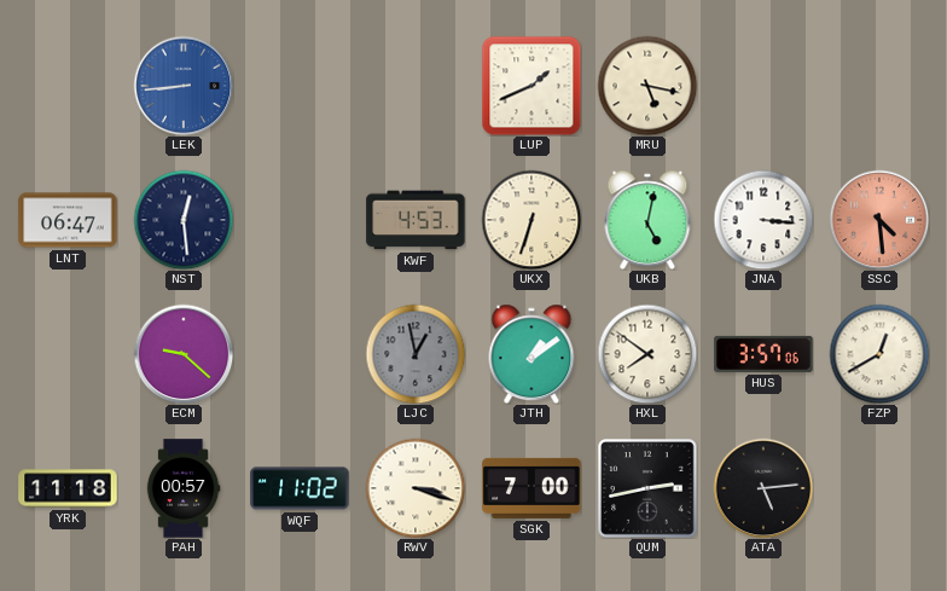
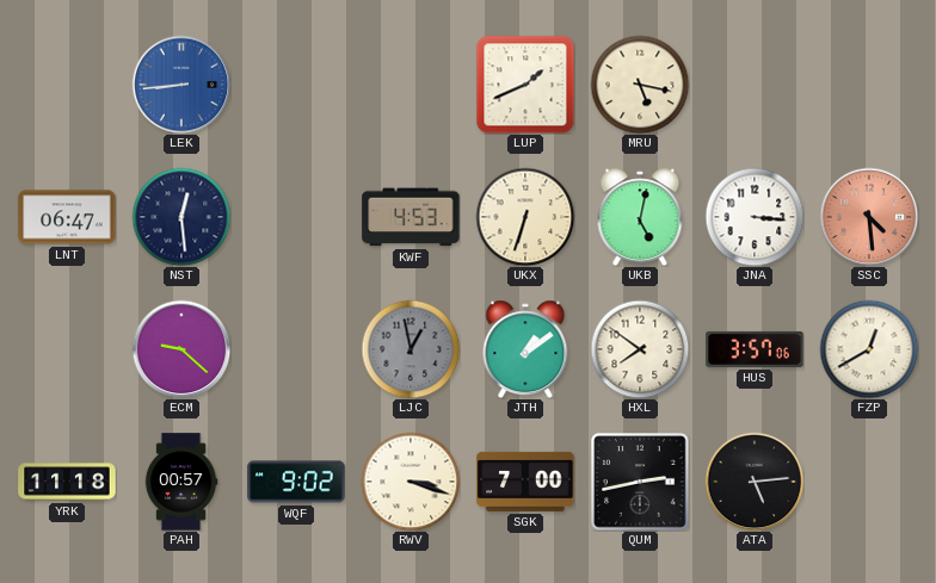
WQF: 11:02 -> 9:02
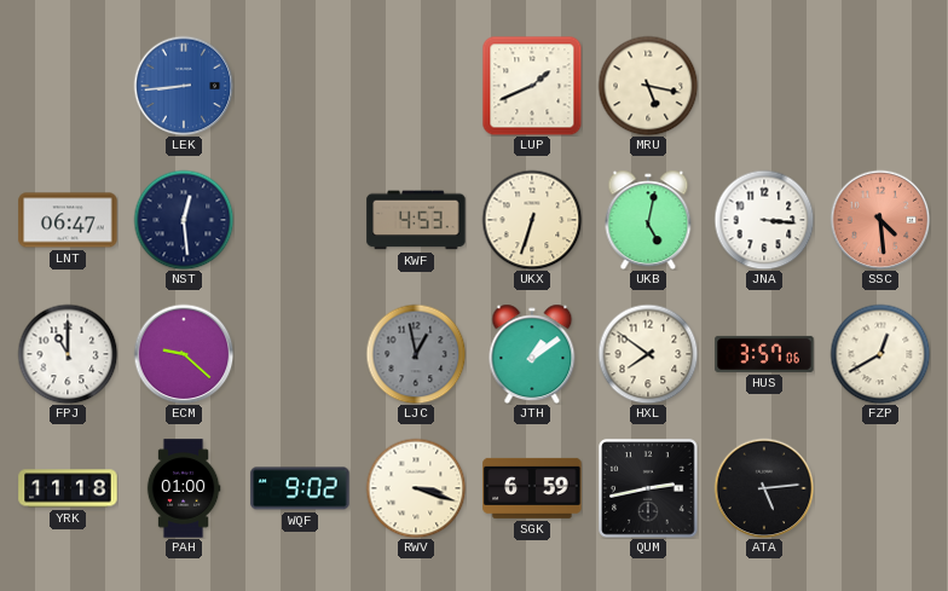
FPJ: none -> 11:00
PAH: 00:57 -> 01:00
SGK: 7:00 -> 6:59
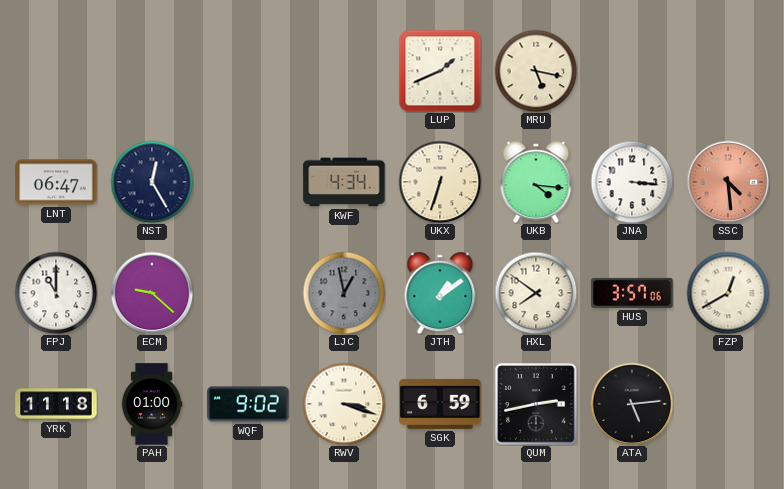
LEK: 8:44 -> none
NST: 12:29 -> 12:25
KWF: 4:53 -> 4:34
UKB: 5:02 -> 4:16
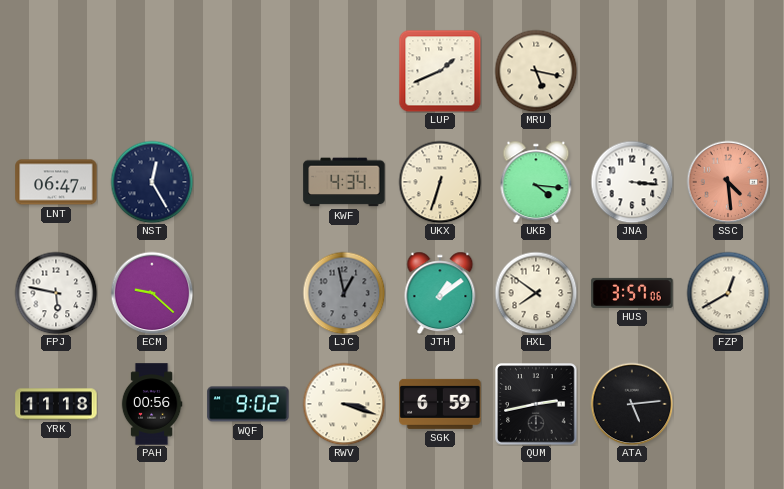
FPJ: 11:00 -> 5:47
PAH: 01:00 -> 00:56
